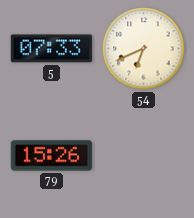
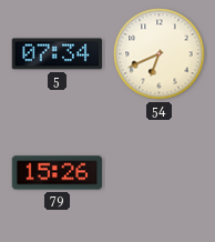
5: 07:33 -> 07:34
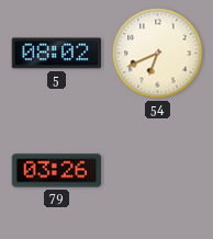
5: 07:34 -> 08:02
79: 15:26 -> 03:26
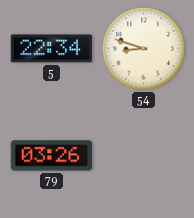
5: 08:02 -> 22:34
54: 6:41 -> 8:48
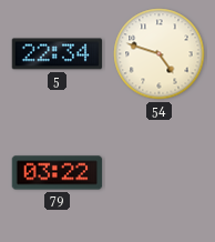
54: 8:48 -> 4:48
79: 03:26 -> 03:22
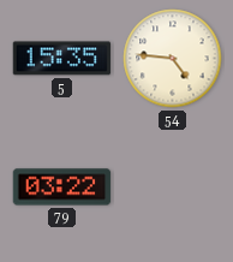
5: 22:34 -> 15:35
54: 4:48 -> 4:46
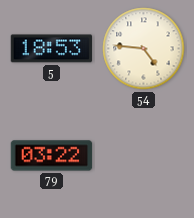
5: 15:35 -> 18:53
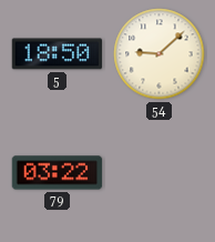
5: 18:53 -> 18:50
54: 4:46 -> 9:08
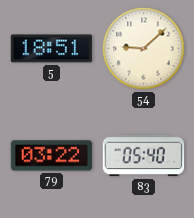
5: 18:50 -> 18:51
83: none -> 05:40
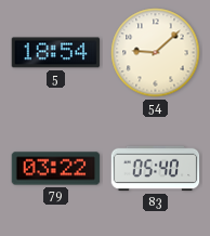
5: 18:51 -> 18:54
